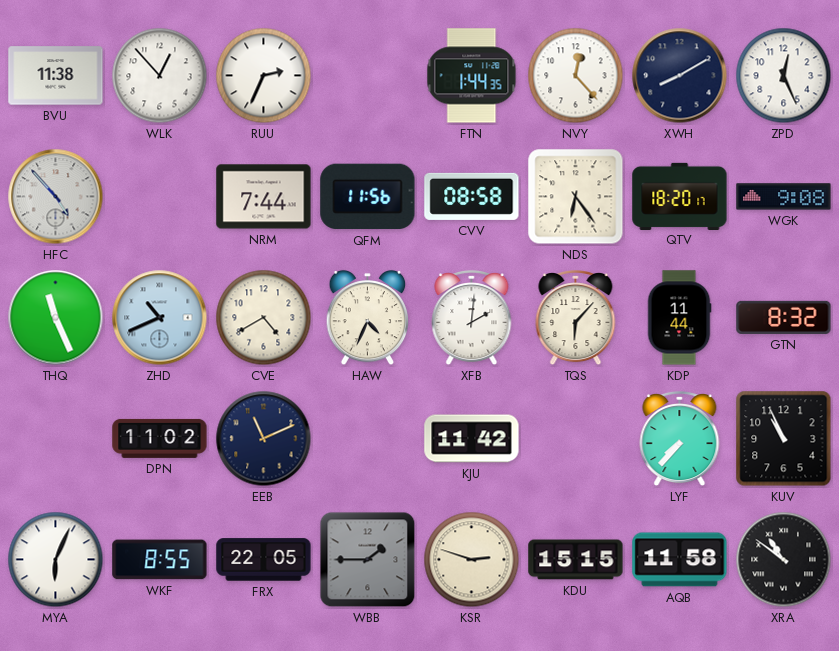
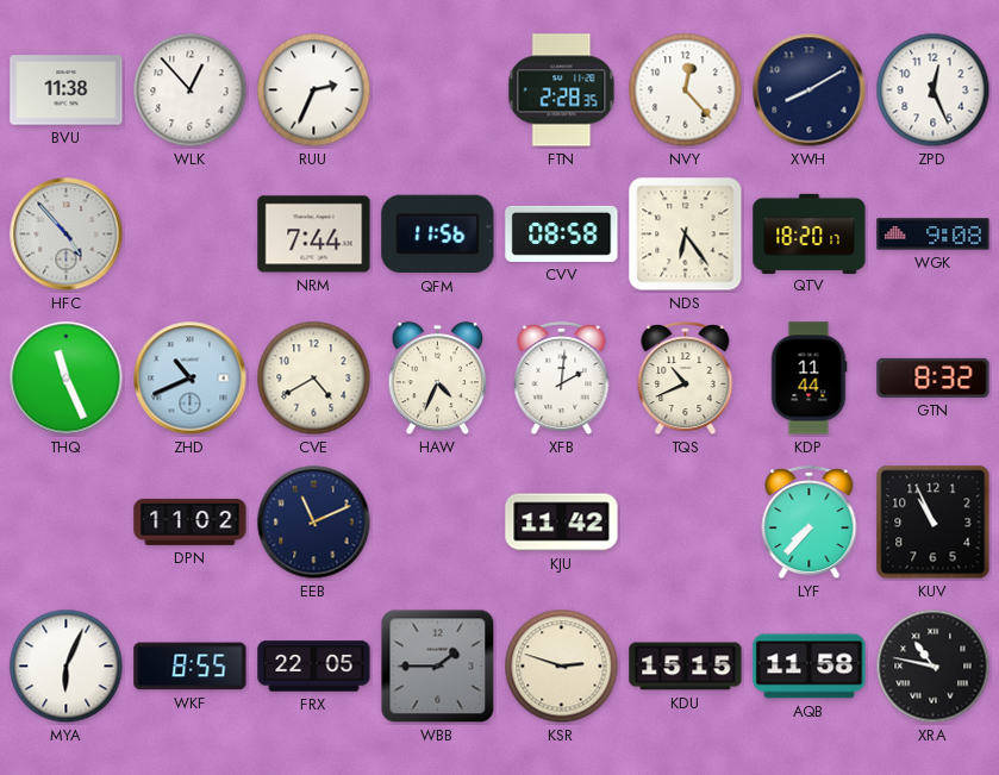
FTN: 1:44 -> 2:28
TQS: 6:07 -> 10:41
XRA: 10:51 -> 10:47
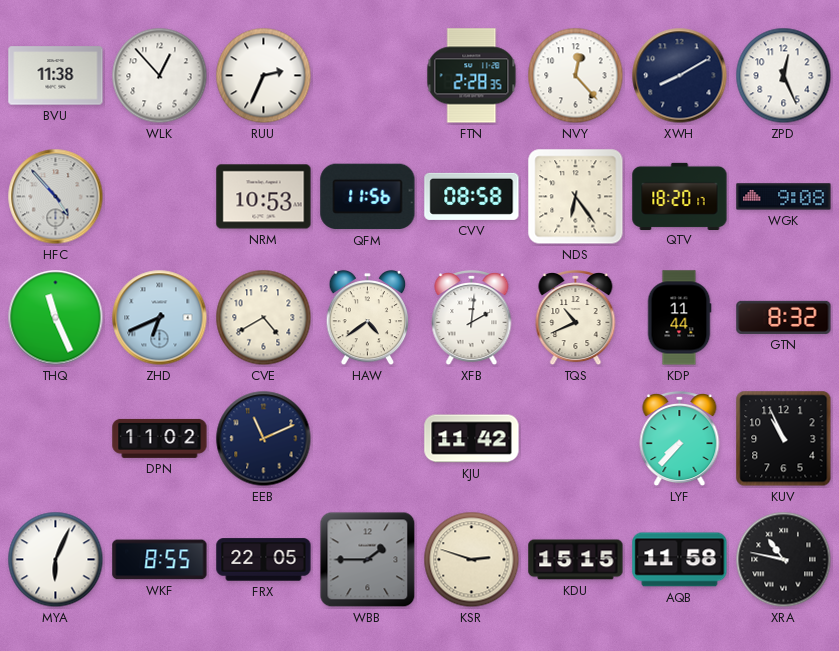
NRM: 7:44 -> 10:53
ZHD: 10:41 -> 6:41
HAW: 4:34 -> 4:39
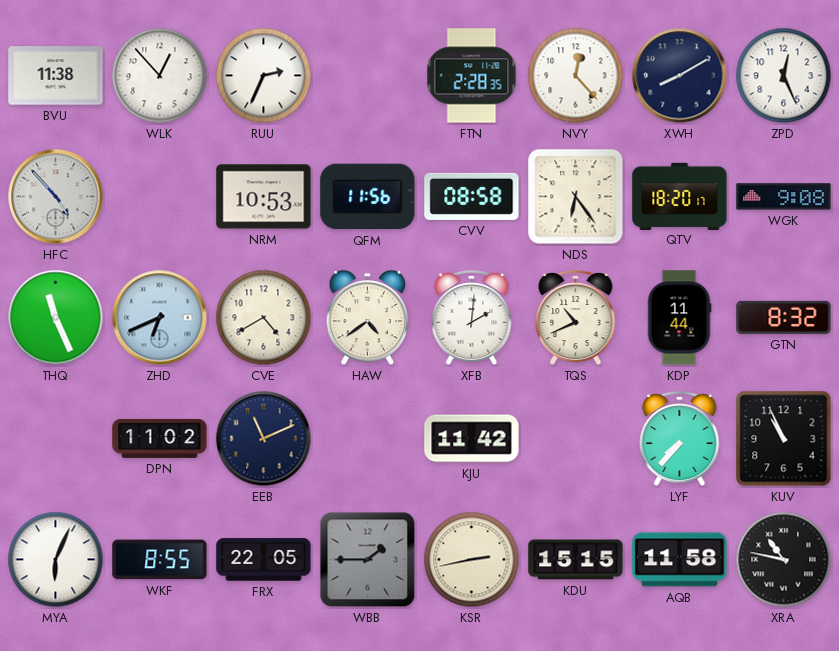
KSR: 2:48 -> 2:43
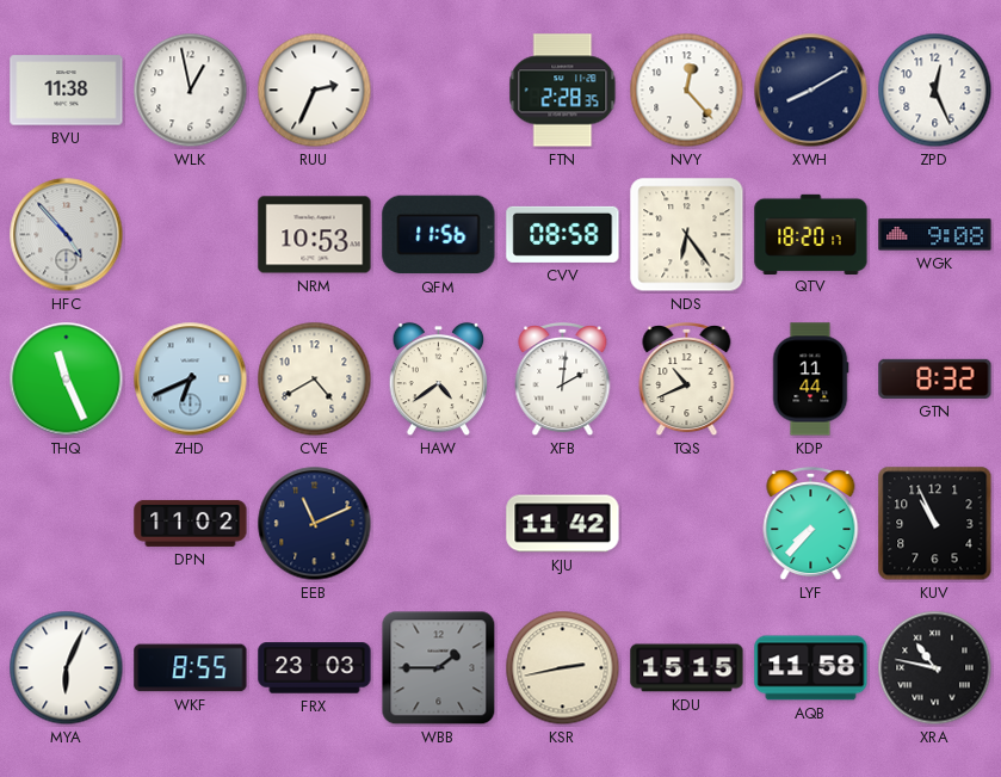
WLK: 12:53 -> 12:58
FRX: 22:05 -> 23:03
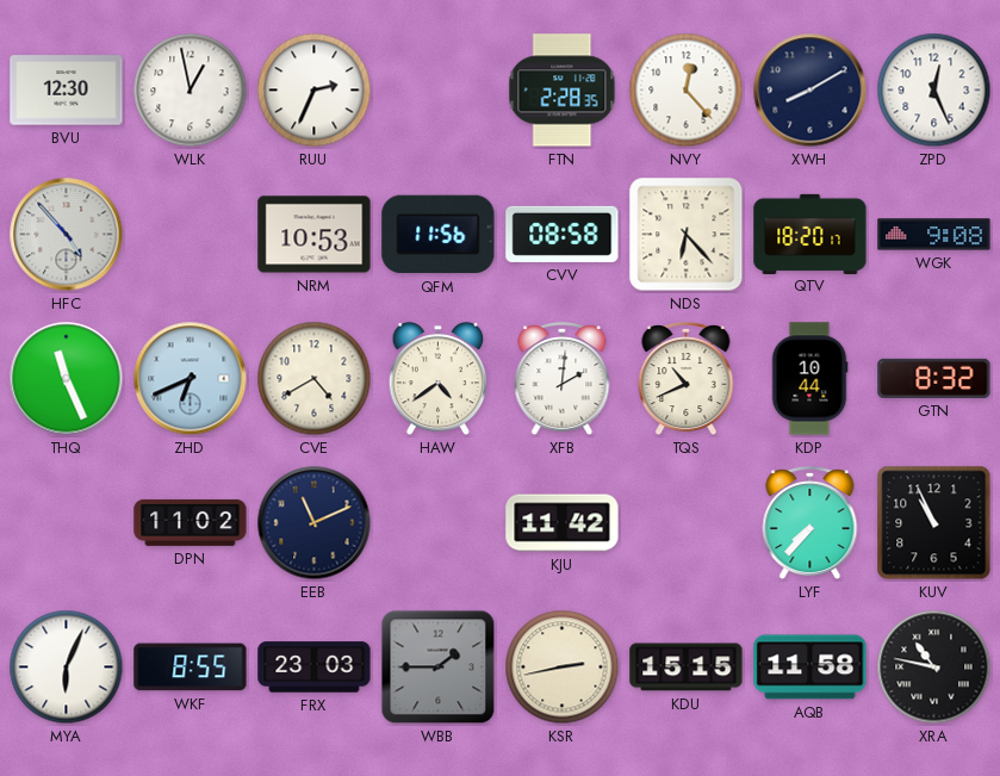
BVU: 11:38 -> 12:30
NDS: 6:24 -> 6:23
KDP: 11:44 -> 10:44
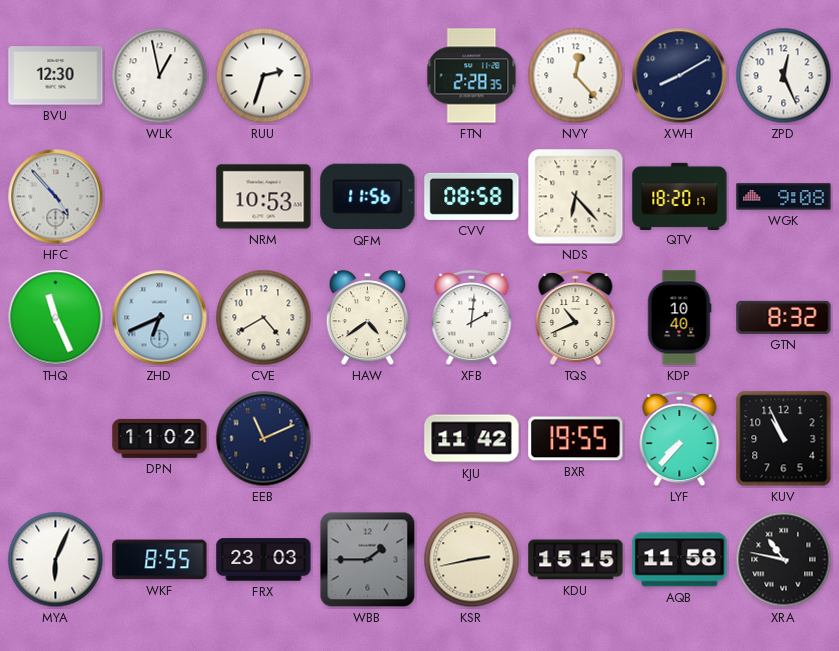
RUU: 2:34 -> 2:33
KDP: 10:44 -> 10:40
BXR: none -> 19:55
